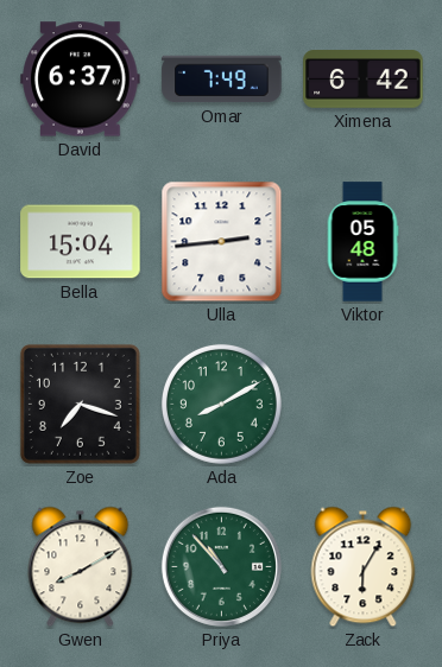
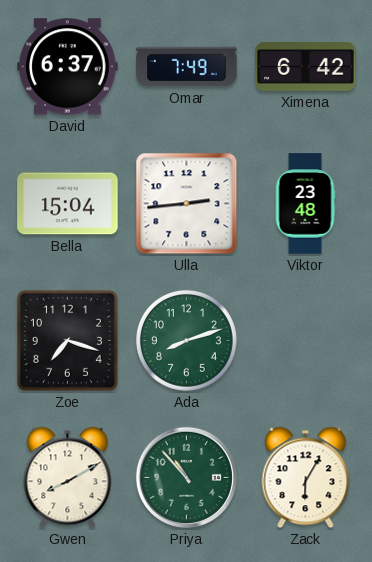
Viktor: 05:48 -> 23:48
Ada: 8:10 -> 8:12
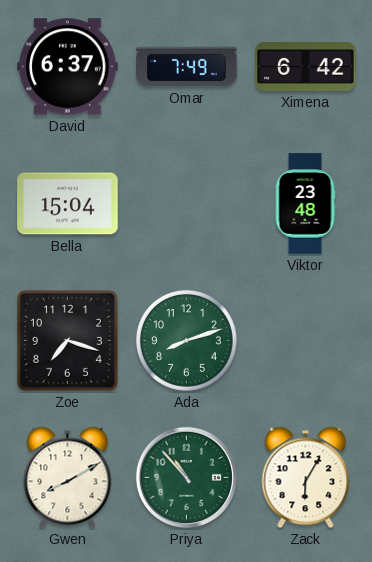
Ulla: 2:44 -> none
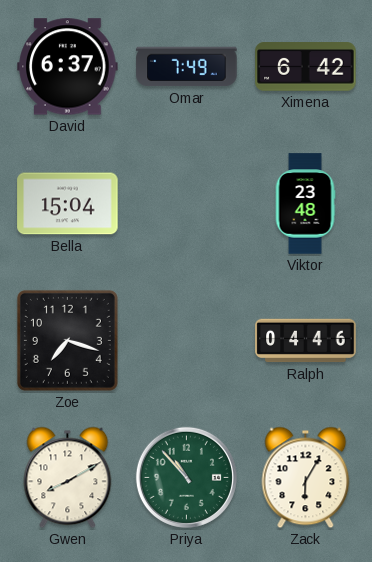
Ada: 8:12 -> none
Ralph: none -> 04:46
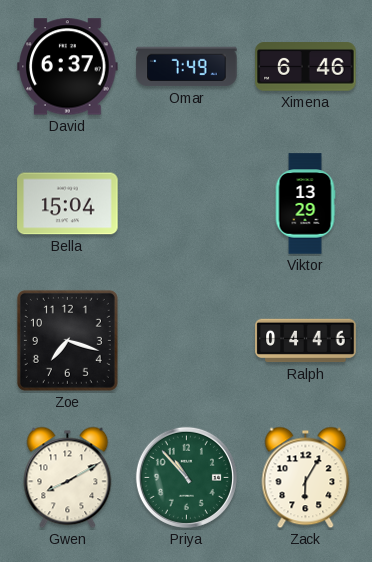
Ximena: 6:42 -> 6:46
Viktor: 23:48 -> 13:29
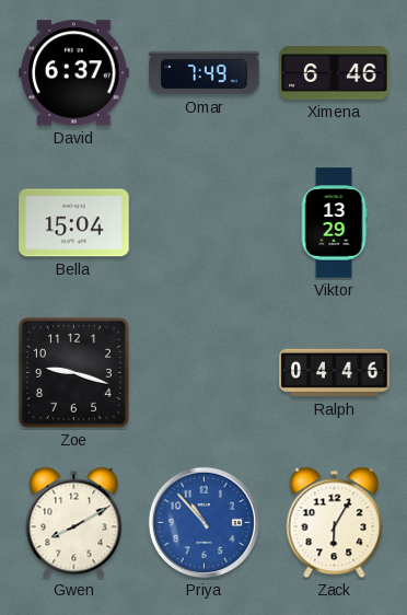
Zoe: 7:18 -> 9:18
Priya dial: green -> blue
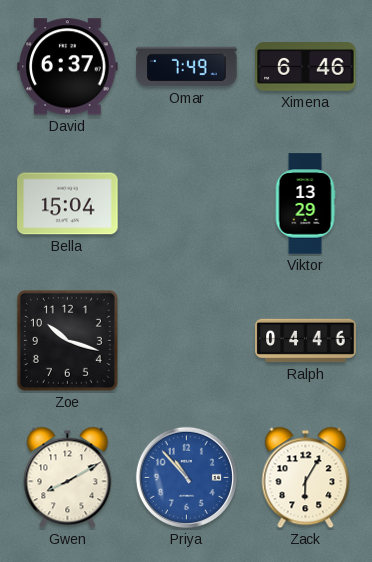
Zoe: 9:18 -> 10:18
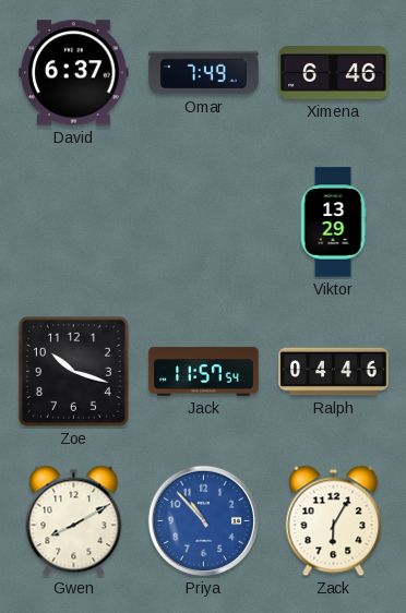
Bella: 15:04 -> none
Jack: none -> 11:57
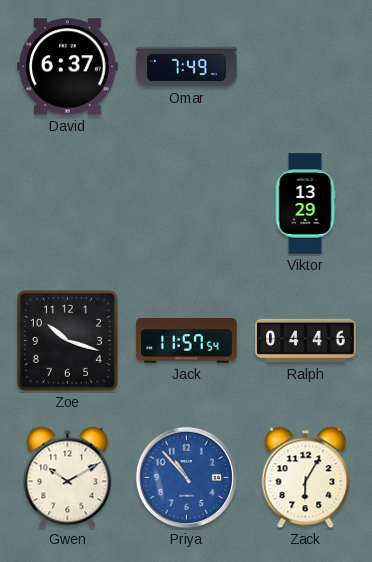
Ximena: 6:46 -> none
Gwen: 8:10 -> 10:10
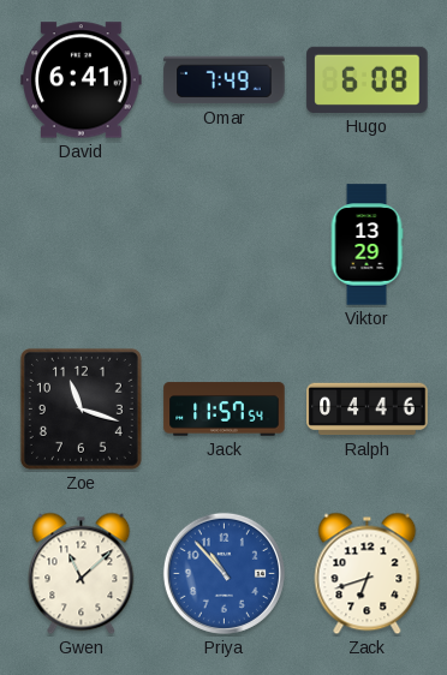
David: 6:37 -> 6:41
Hugo: none -> 6:08
Zoe: 10:18 -> 11:18
Gwen: 10:10 -> 11:08
Zack: 6:05 -> 6:42
